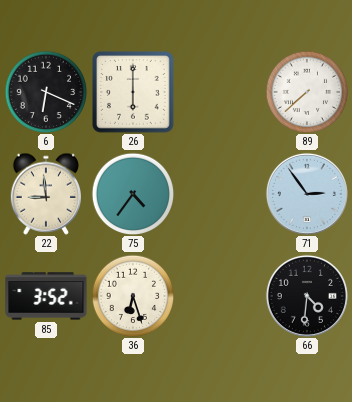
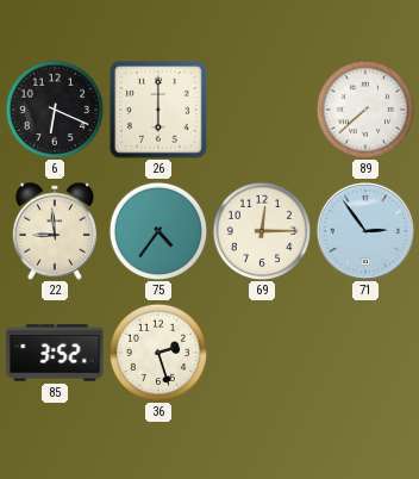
69: none -> 12:15
36: 6:27 -> 2:27
66: 4:31 -> none
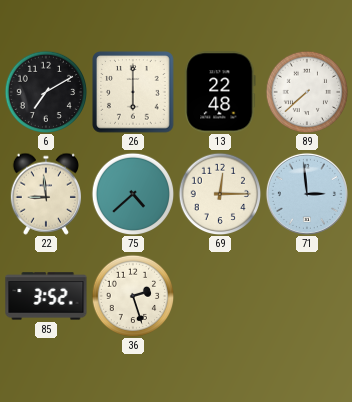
6: 6:19 -> 7:10
13: none -> 22:48
75: 4:36 -> 4:38
71: 2:54 -> 2:59
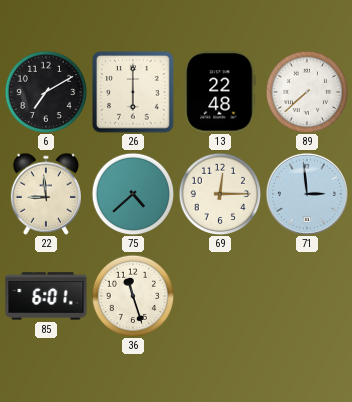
85: 3:52 -> 6:01
36: 2:27 -> 11:27
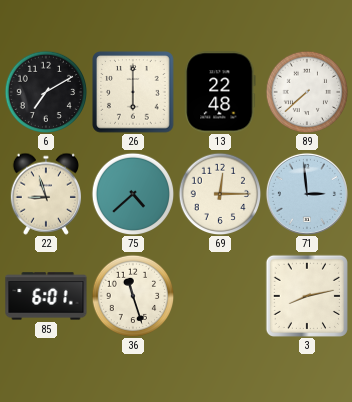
22: 8:59 -> 8:57
3: none -> 8:13
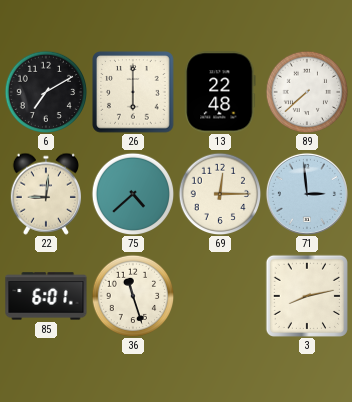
22: 8:57 -> 9:01
